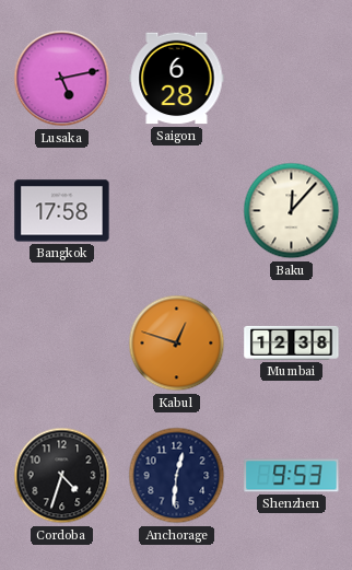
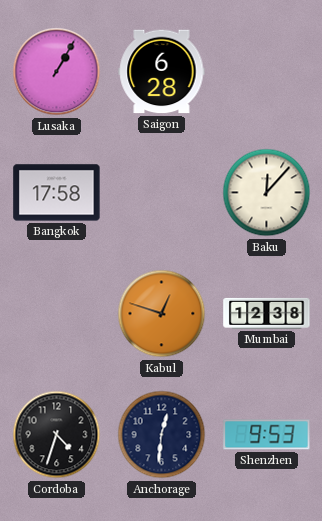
Lusaka: 5:13 -> 1:05
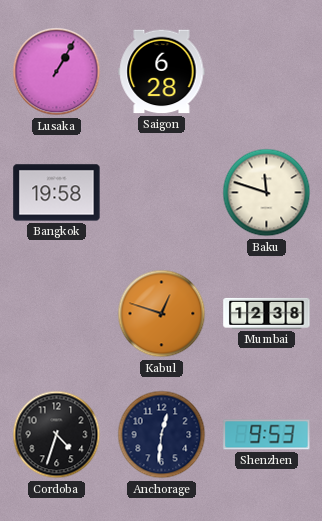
Bangkok: 17:58 -> 19:58
Baku: 12:07 -> 11:48
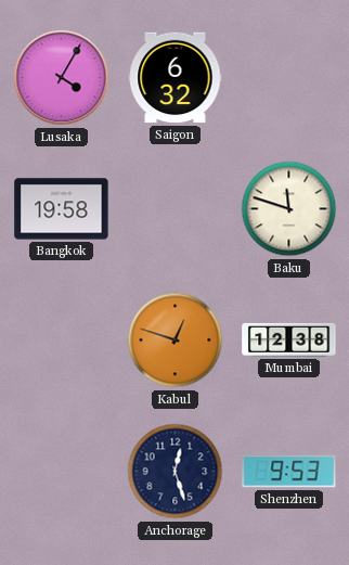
Lusaka: 1:05 -> 4:05
Saigon: 6:28 -> 6:32
Cordoba: 4:33 -> none
Anchorage: 12:31 -> 12:27
